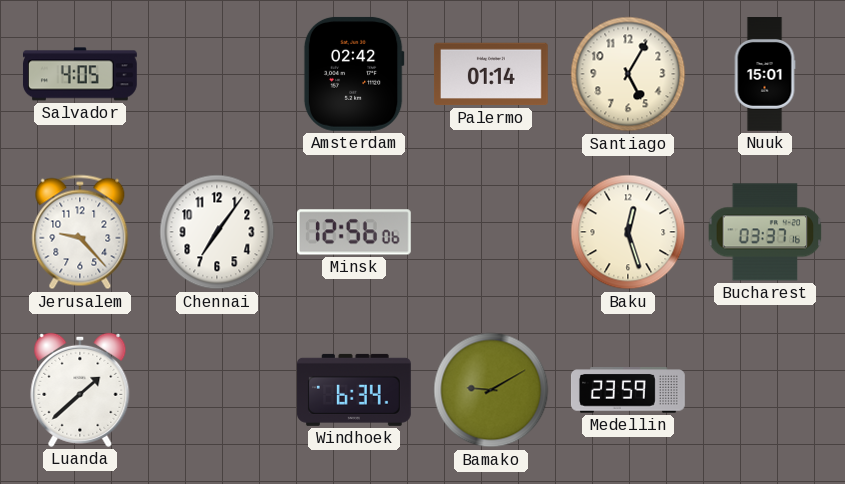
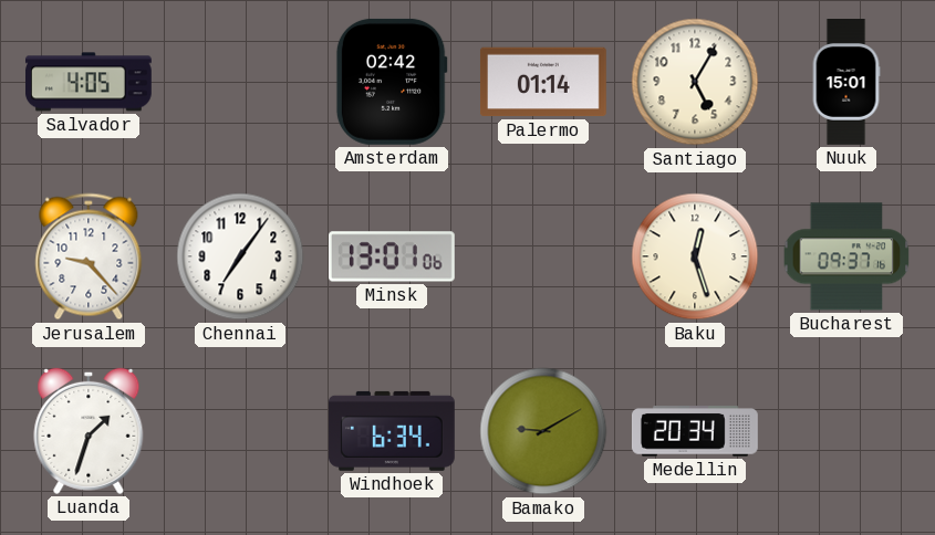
Minsk: 12:56 -> 13:01
Bucharest: 03:37 -> 09:37
Luanda: 1:38 -> 1:33
Medellin: 23:59 -> 20:34
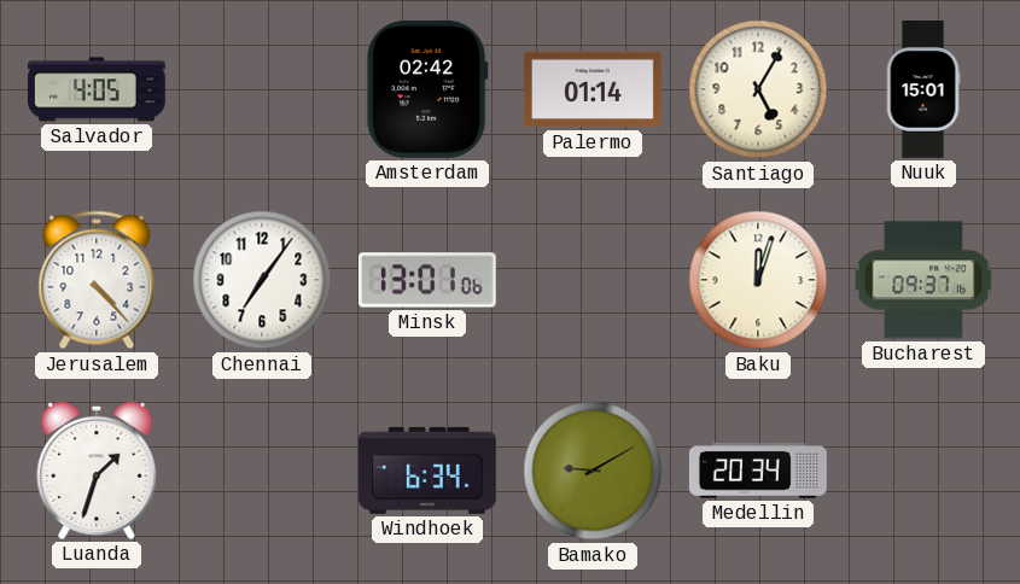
Jerusalem: 9:23 -> 4:23
Baku: 12:27 -> 12:03
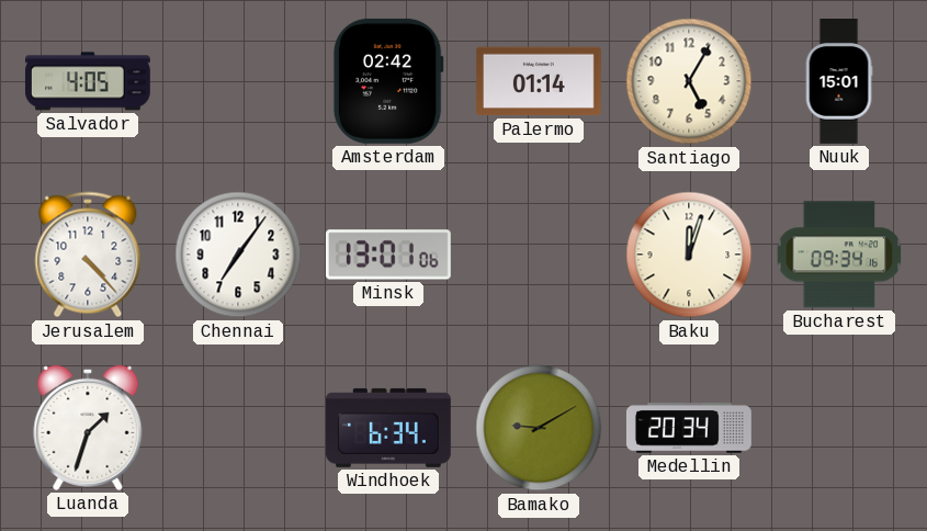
Bucharest: 09:37 -> 09:34
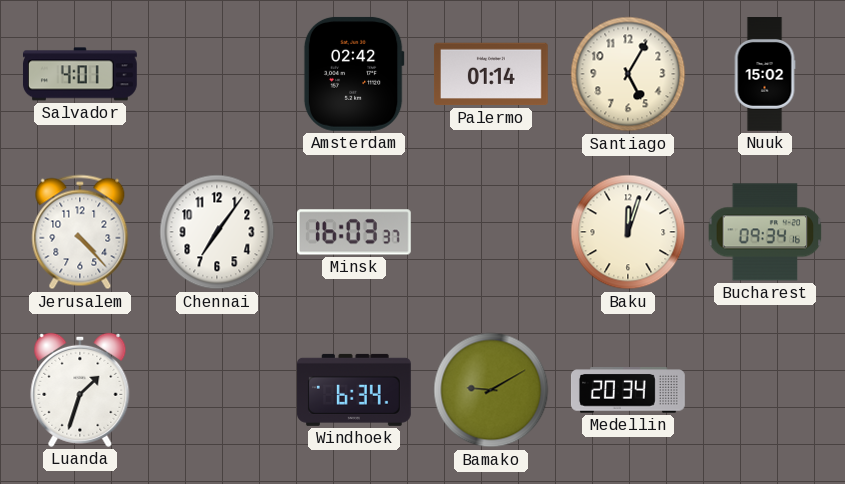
Salvador: 4:05 -> 4:01
Nuuk: 15:01 -> 15:02
Minsk: 13:01 -> 16:03
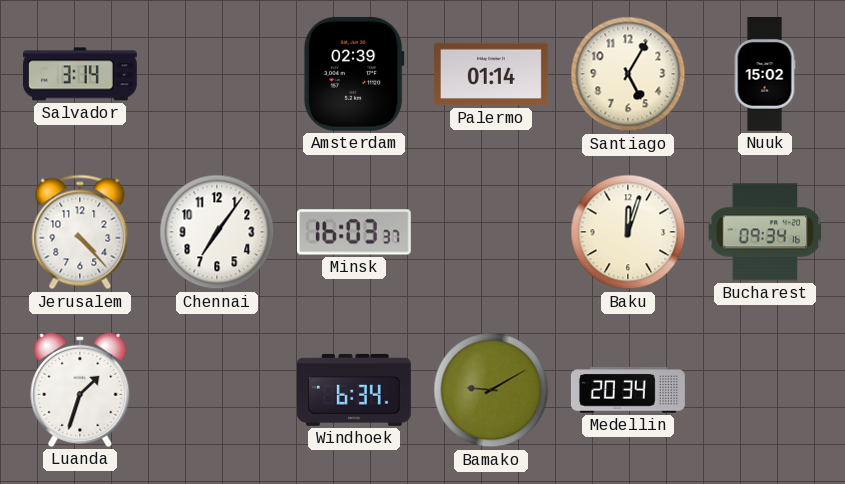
Salvador: 4:01 -> 3:14
Amsterdam: 02:42 -> 02:39
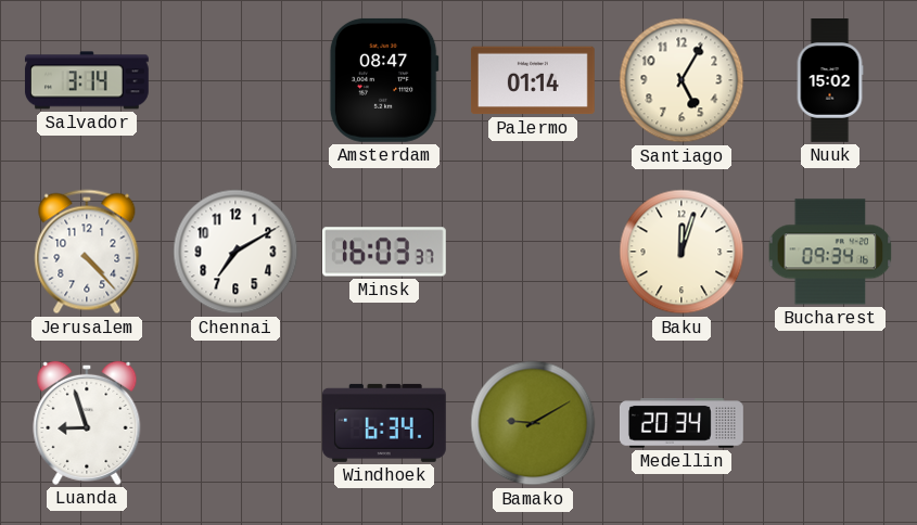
Amsterdam: 02:39 -> 08:47
Chennai: 7:06 -> 7:10
Luanda: 1:33 -> 8:57
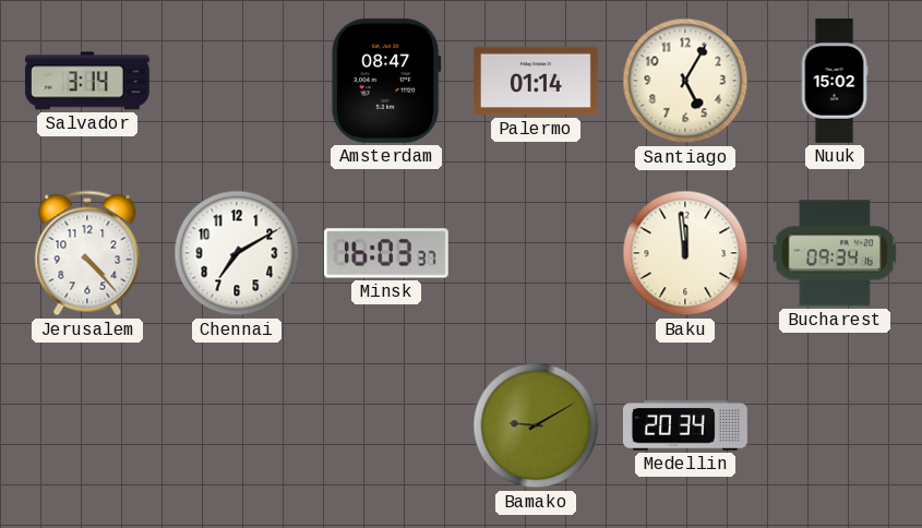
Baku: 12:03 -> 11:59
Luanda: 8:57 -> none
Windhoek: 6:34 -> none
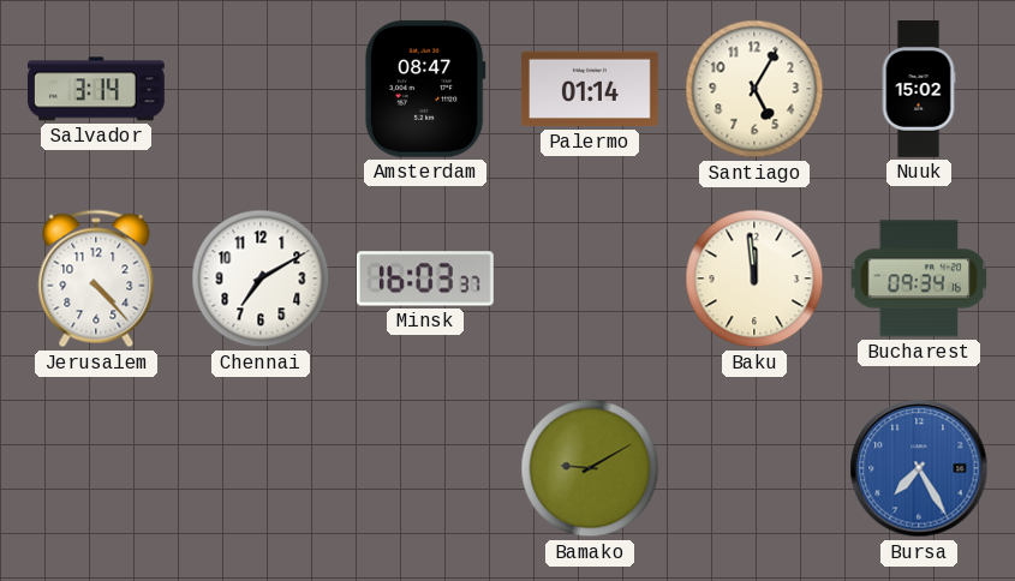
Medellin: 20:34 -> none
Bursa: none -> 7:25
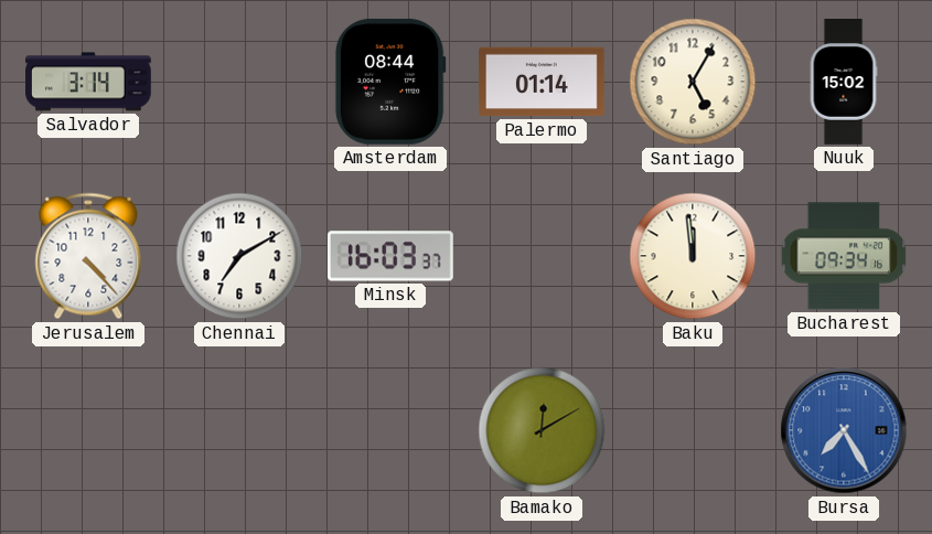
Amsterdam: 08:47 -> 08:44
Bamako: 9:10 -> 12:10
